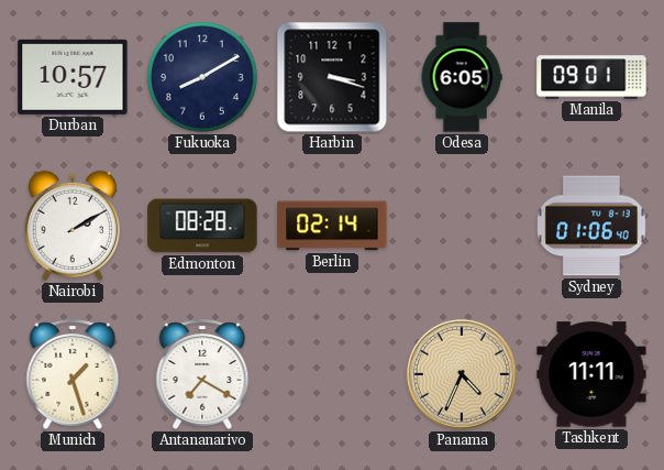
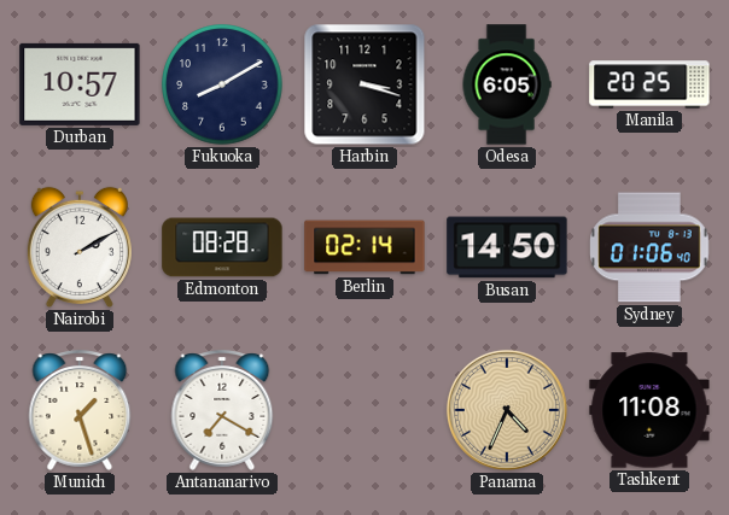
Manila: 09:01 -> 20:25
Busan: none -> 14:50
Tashkent: 11:11 -> 11:08
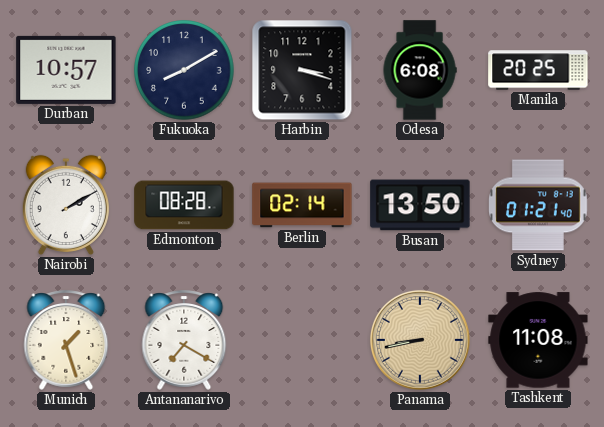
Odesa: 6:05 -> 6:08
Busan: 14:50 -> 13:50
Sydney: 01:06 -> 01:21
Panama: 4:34 -> 8:43
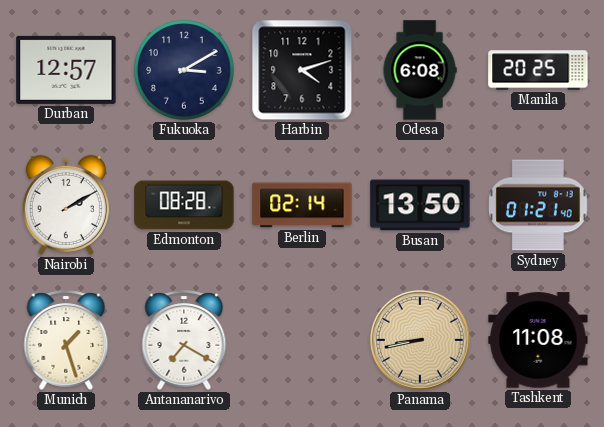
Durban: 10:57 -> 12:57
Fukuoka: 8:10 -> 3:10
Harbin: 3:18 -> 4:12
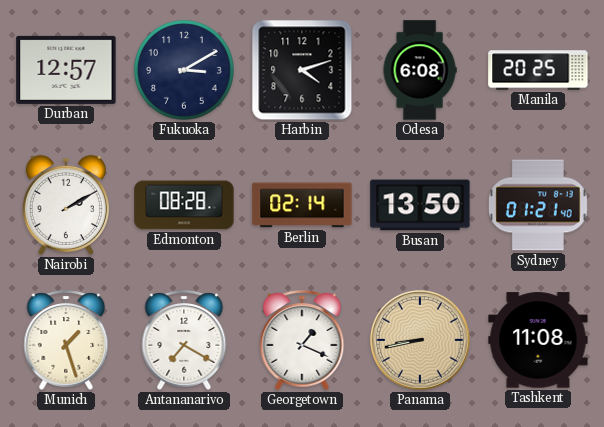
Georgetown: none -> 1:19
